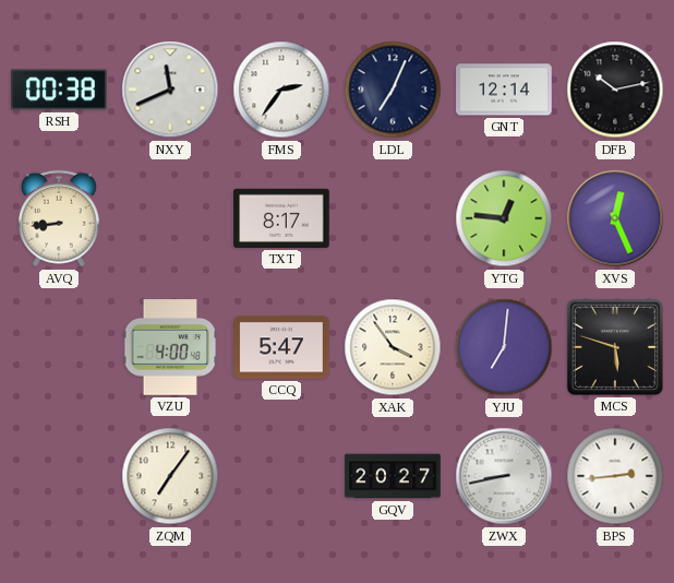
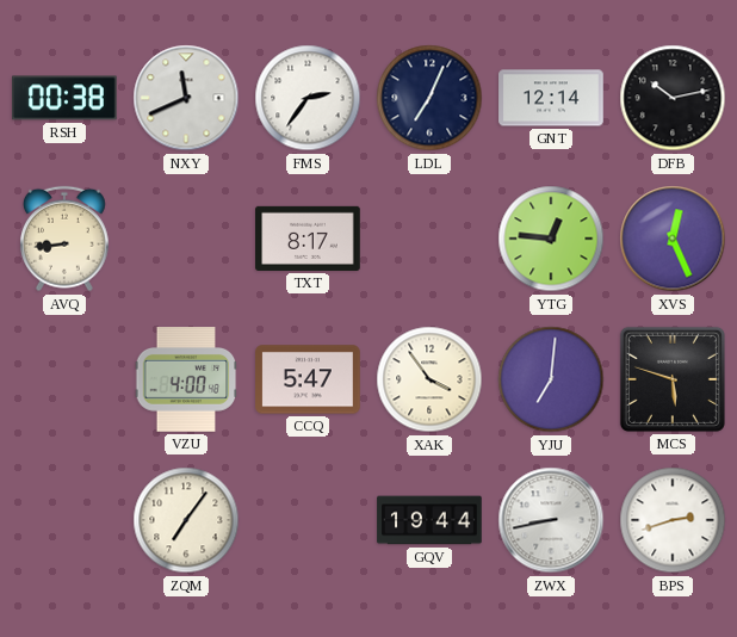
GQV: 20:27 -> 19:44
BPS: 2:44 -> 2:42
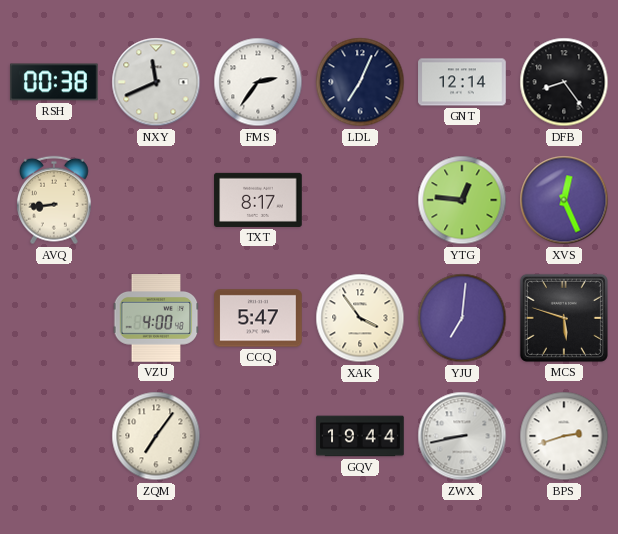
DFB: 10:13 -> 8:24
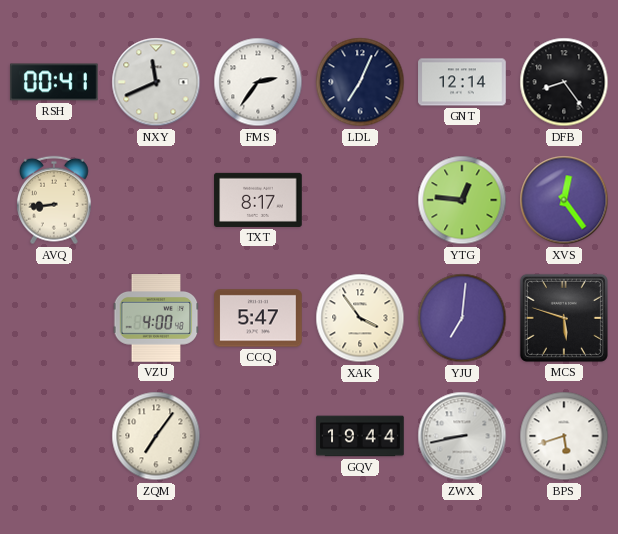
RSH: 00:38 -> 00:41
XVS: 12:26 -> 12:24
BPS: 2:42 -> 5:42
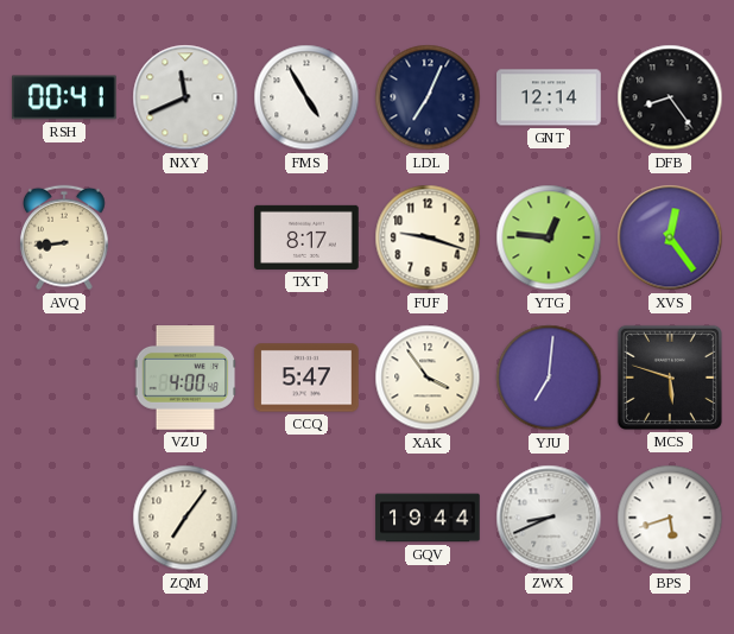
FMS: 2:36 -> 4:55
FUF: none -> 9:18
ZWX: 8:43 -> 8:41
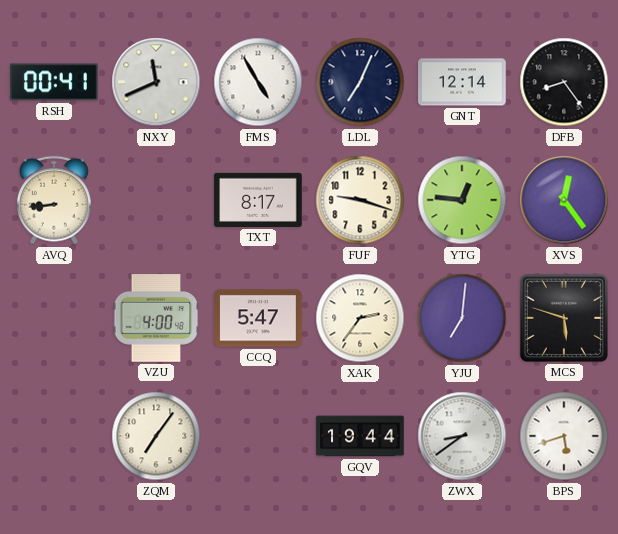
XAK: 3:54 -> 2:36
ZWX: 8:41 -> 8:39
